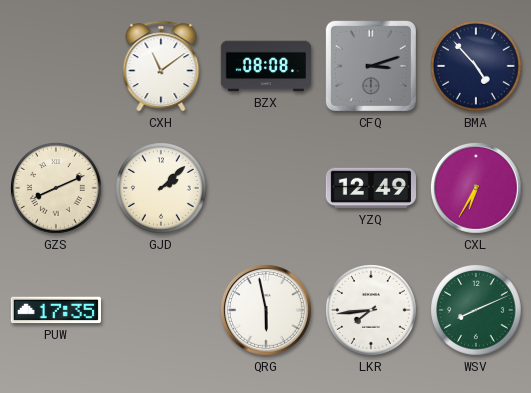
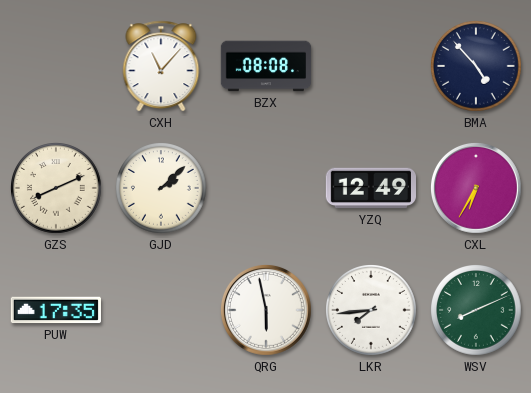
CXH: 11:09 -> 11:07
CFQ: 3:12 -> none
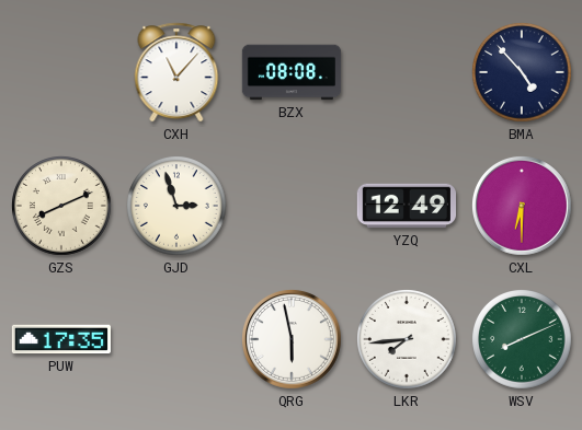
GJD: 2:08 -> 2:57
CXL: 6:35 -> 6:30
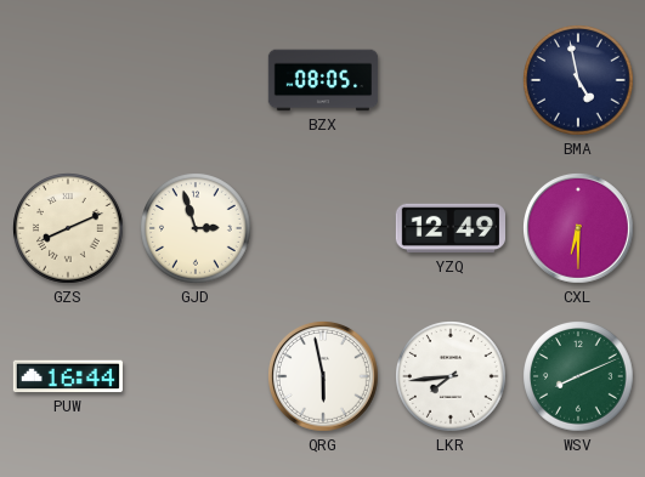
CXH: 11:07 -> none
BZX: 08:08 -> 08:05
BMA: 4:53 -> 4:58
PUW: 17:35 -> 16:44
